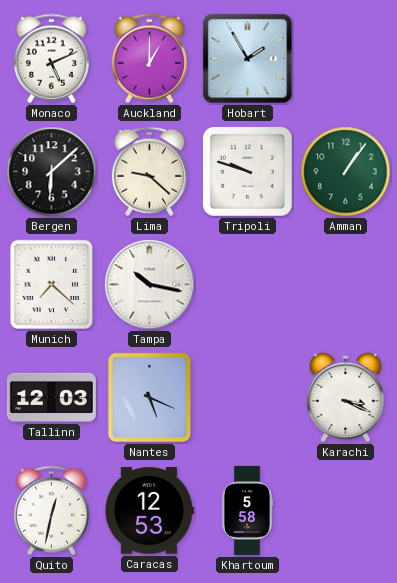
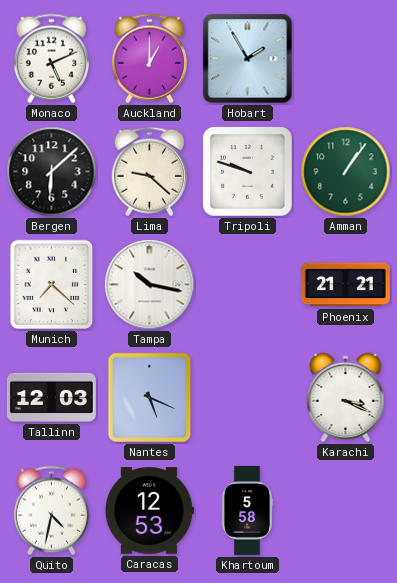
Phoenix: none -> 21:21
Quito: 12:32 -> 4:32
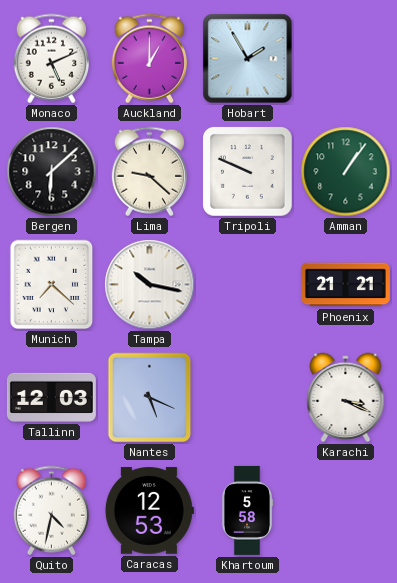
Tripoli: 9:48 -> 9:49
